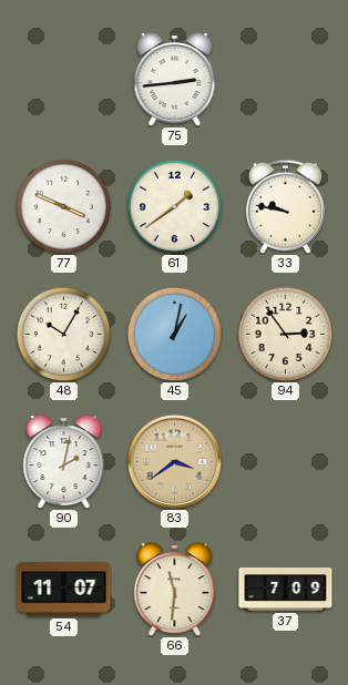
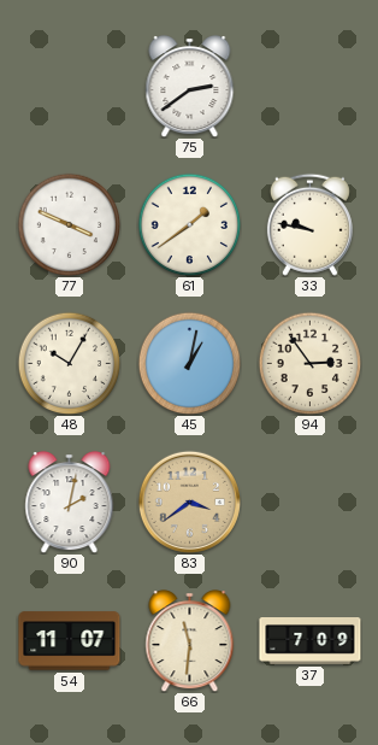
75: 2:44 -> 2:39
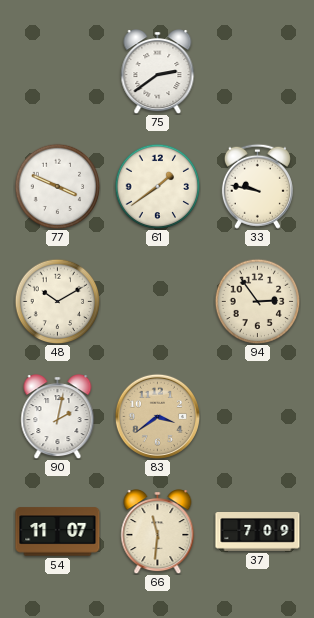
48: 10:05 -> 10:10
45: 1:02 -> none
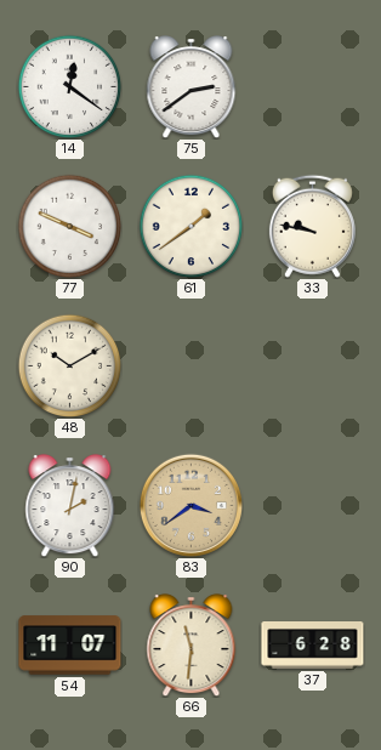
14: none -> 12:21
94: 2:54 -> none
37: 7:09 -> 6:28
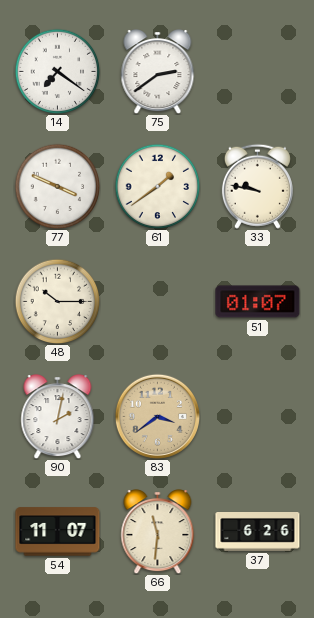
14: 12:21 -> 7:21
48: 10:10 -> 10:15
51: none -> 01:07
37: 6:28 -> 6:26
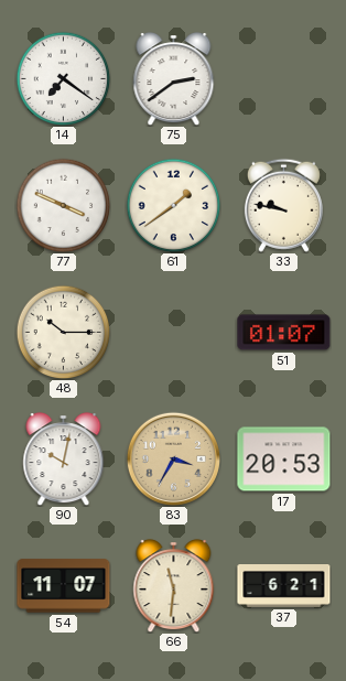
90: 2:02 -> 10:02
83: 3:39 -> 3:35
17: none -> 20:53
37: 6:26 -> 6:21
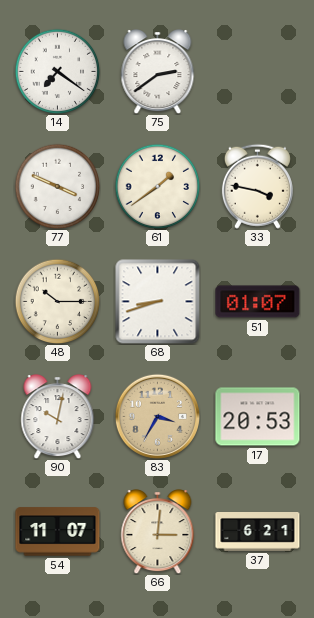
33: 9:47 -> 3:47
68: none -> 8:42
66: 11:31 -> 3:01
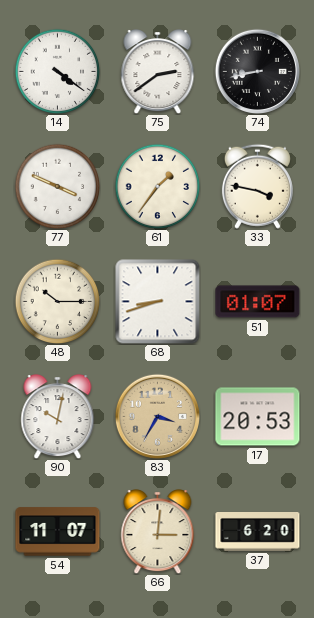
14: 7:21 -> 4:21
74: none -> 8:43
61: 1:39 -> 1:36
37: 6:21 -> 6:20
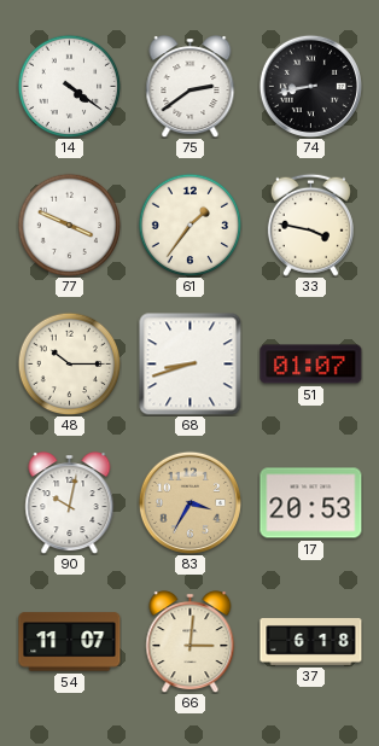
37: 6:20 -> 6:18
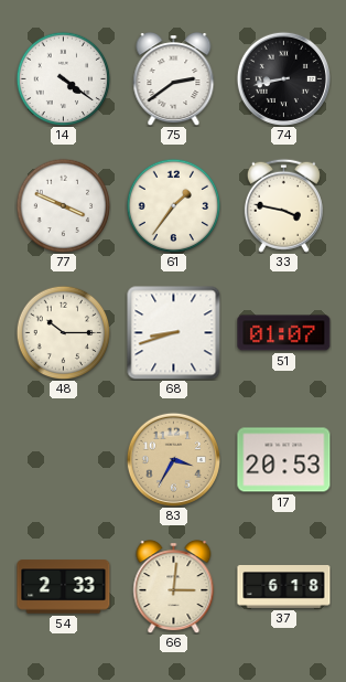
90: 10:02 -> none
54: 11:07 -> 2:33
